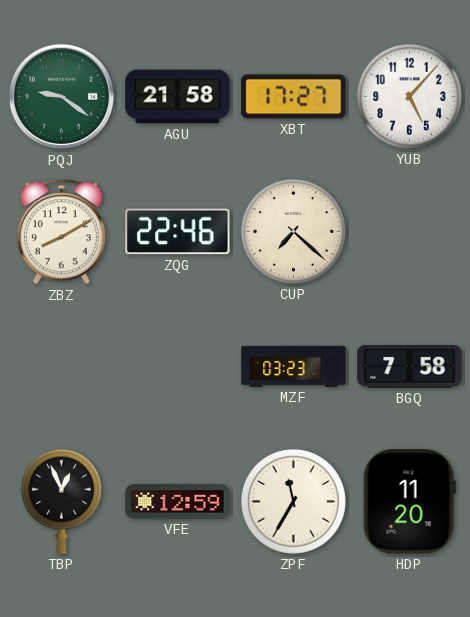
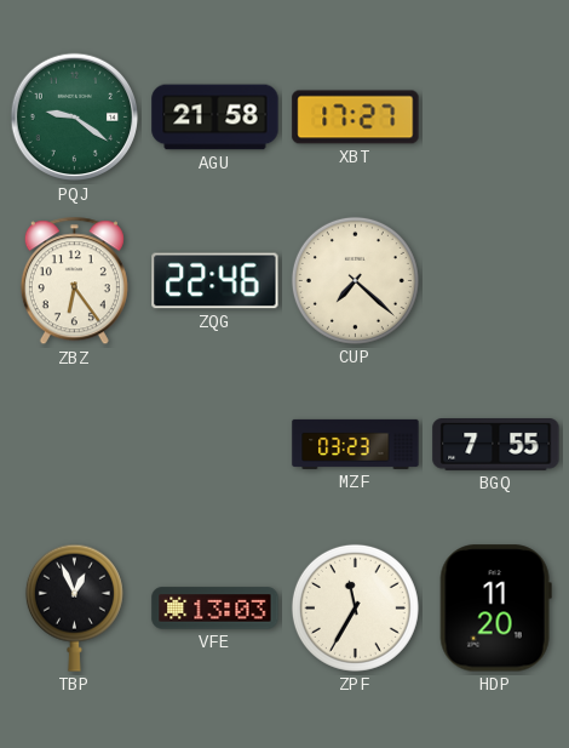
YUB: 5:07 -> none
ZBZ: 8:10 -> 6:24
BGQ: 7:58 -> 7:55
VFE: 12:59 -> 13:03
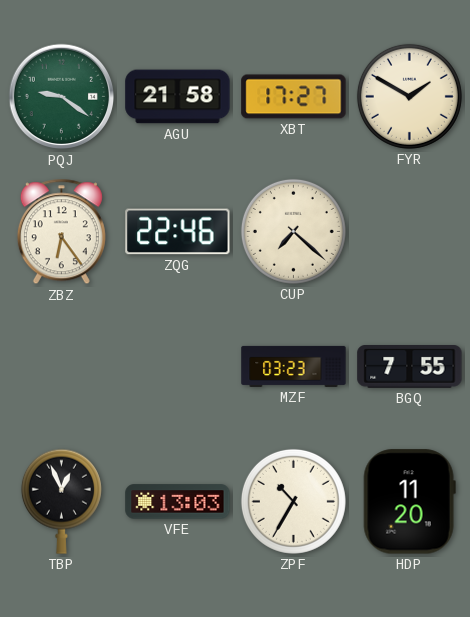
FYR: none -> 1:50
ZPF: 11:35 -> 10:35
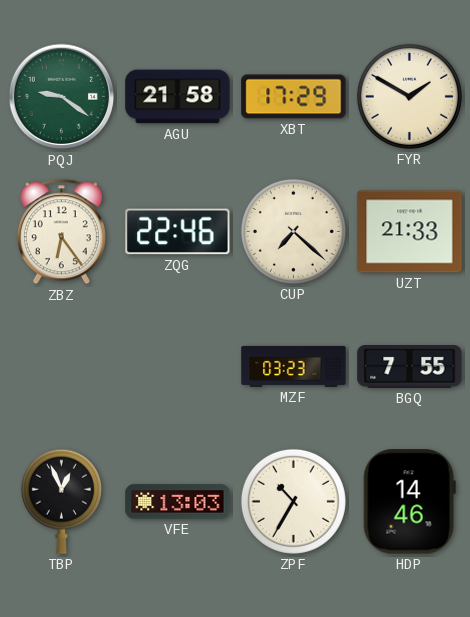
XBT: 17:27 -> 17:29
UZT: none -> 21:33
HDP: 11:20 -> 14:46
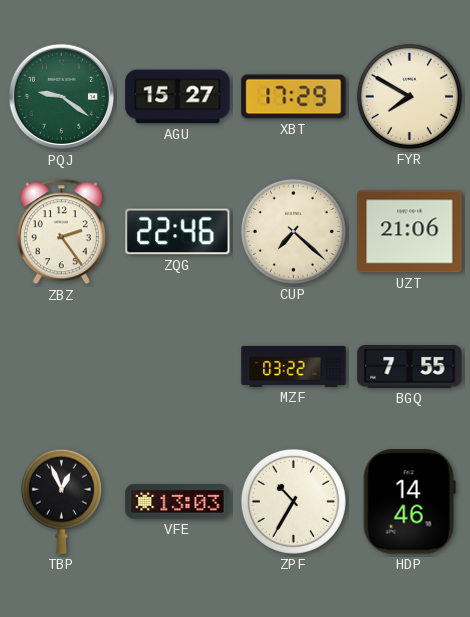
AGU: 21:58 -> 15:27
FYR: 1:50 -> 7:50
ZBZ: 6:24 -> 2:24
UZT: 21:33 -> 21:06
MZF: 03:23 -> 03:22
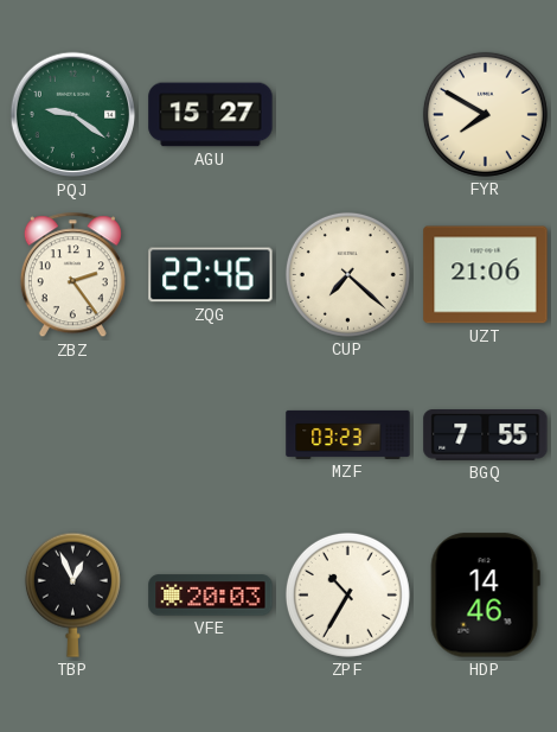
XBT: 17:29 -> none
MZF: 03:22 -> 03:23
VFE: 13:03 -> 20:03
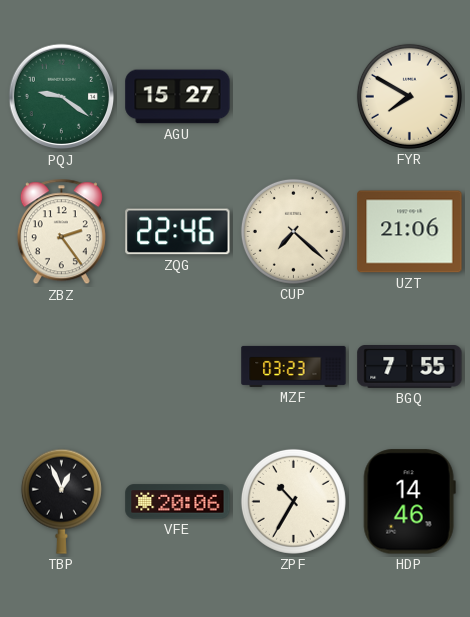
VFE: 20:03 -> 20:06
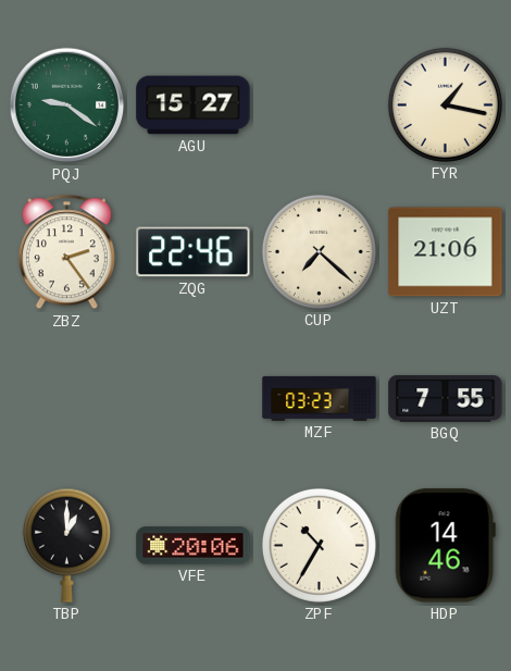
FYR: 7:50 -> 1:17
TBP: 12:56 -> 1:00
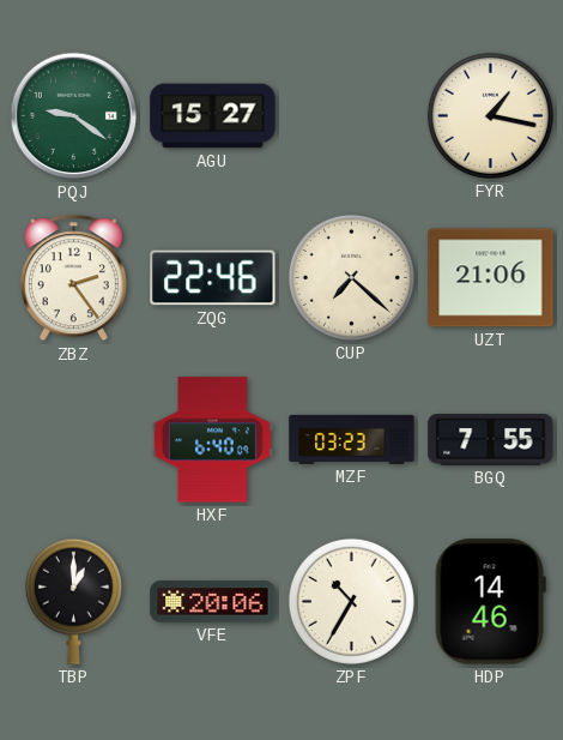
HXF: none -> 6:40
